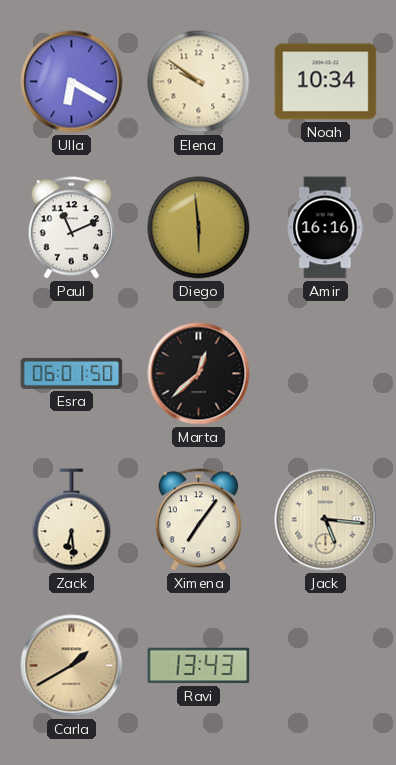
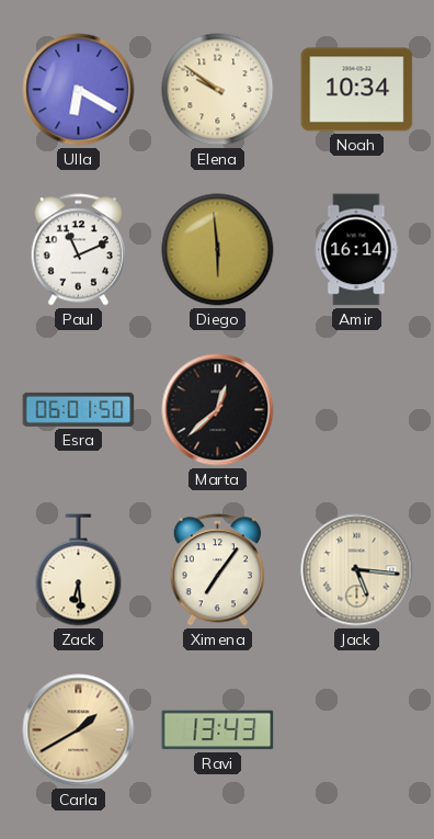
Amir: 16:16 -> 16:14
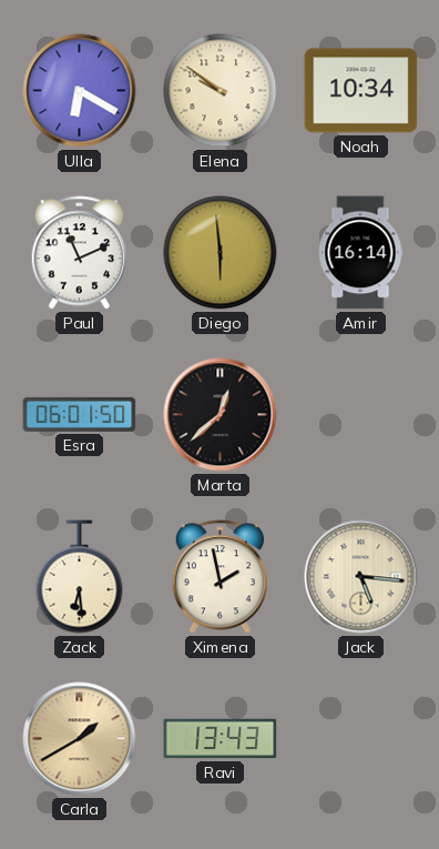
Ximena: 7:06 -> 1:58
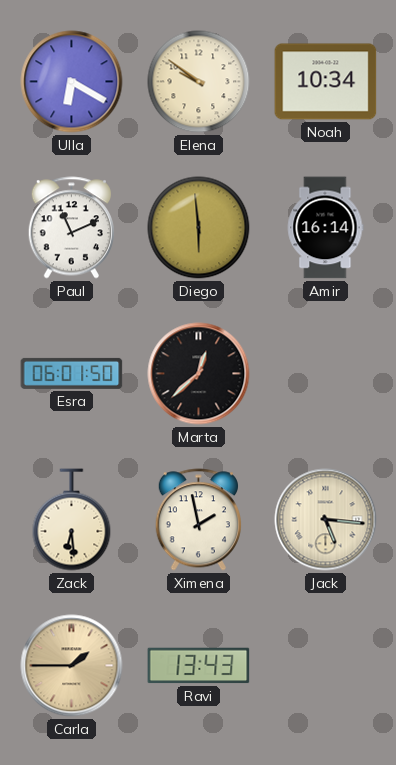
Carla: 1:40 -> 1:45
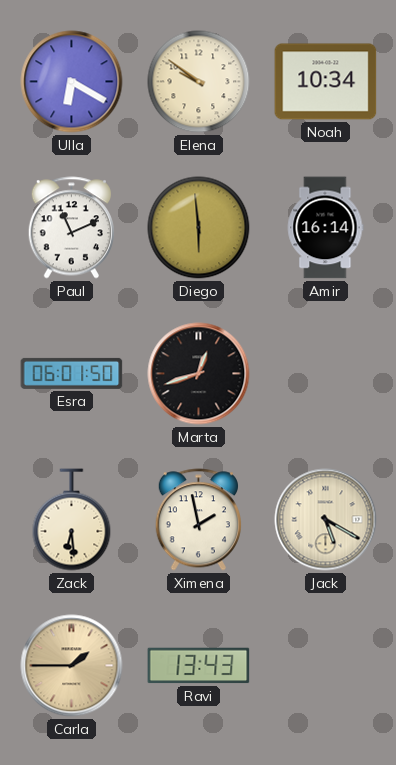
Marta: 12:38 -> 12:42
Jack: 5:16 -> 5:20
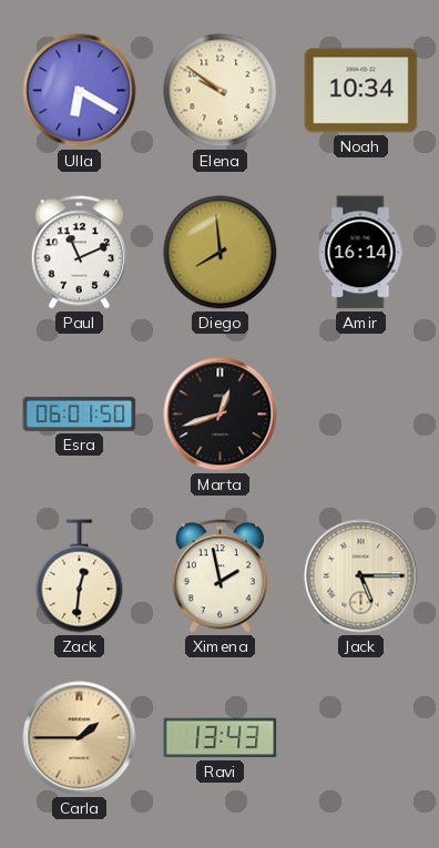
Diego: 5:59 -> 7:59
Zack: 6:29 -> 12:31
Jack: 5:20 -> 5:15
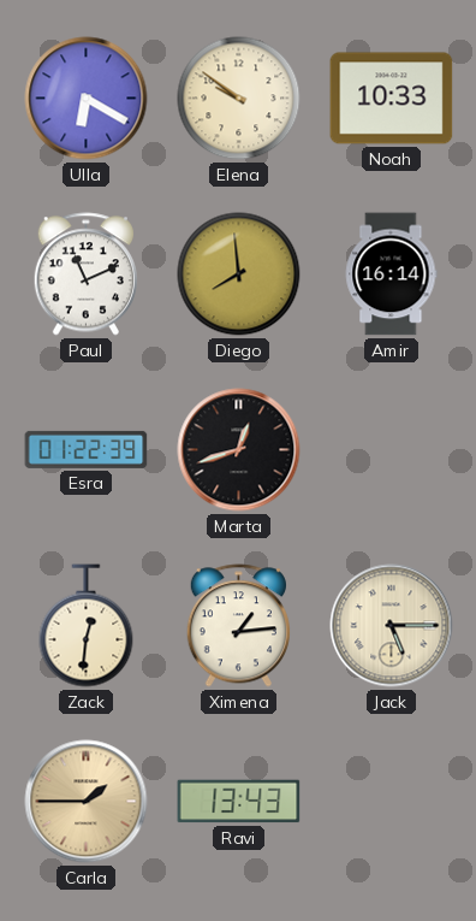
Noah: 10:34 -> 10:33
Esra: 06:01 -> 01:22
Ximena: 1:58 -> 1:14
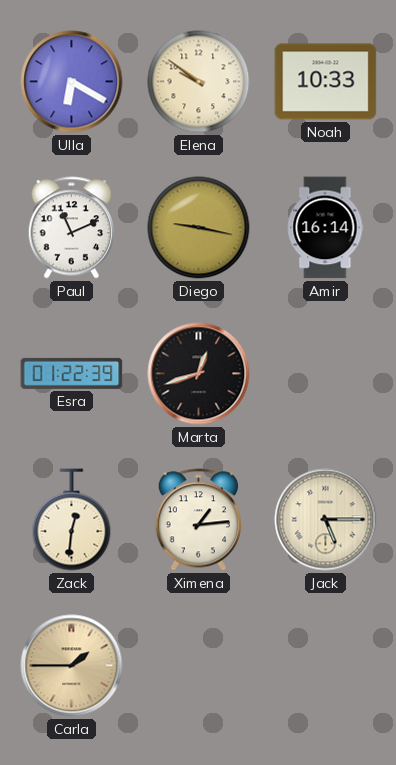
Diego: 7:59 -> 9:17
Ravi: 13:43 -> none
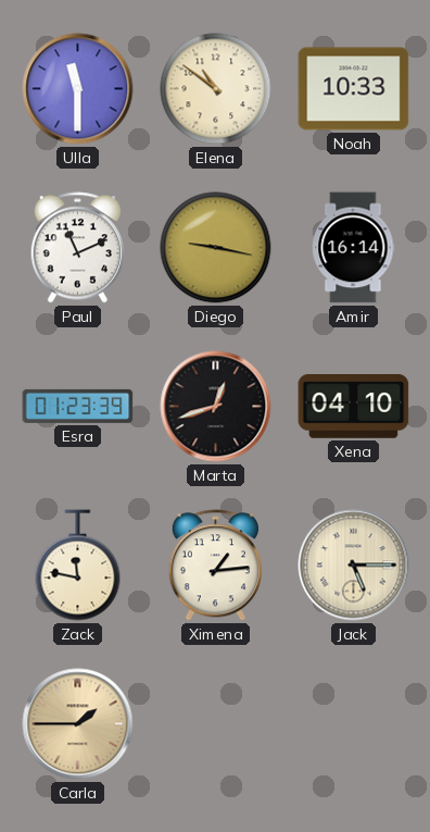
Ulla: 6:20 -> 11:30
Elena: 9:51 -> 10:51
Esra: 01:22 -> 01:23
Xena: none -> 04:10
Zack: 12:31 -> 11:47
